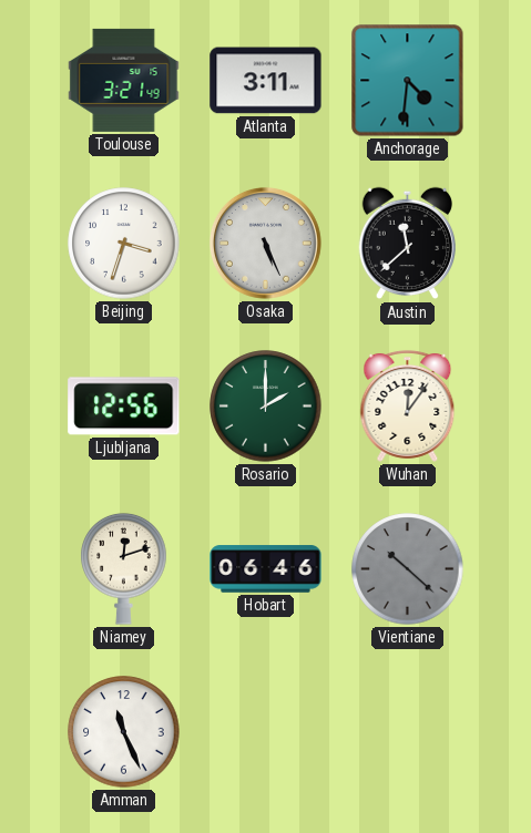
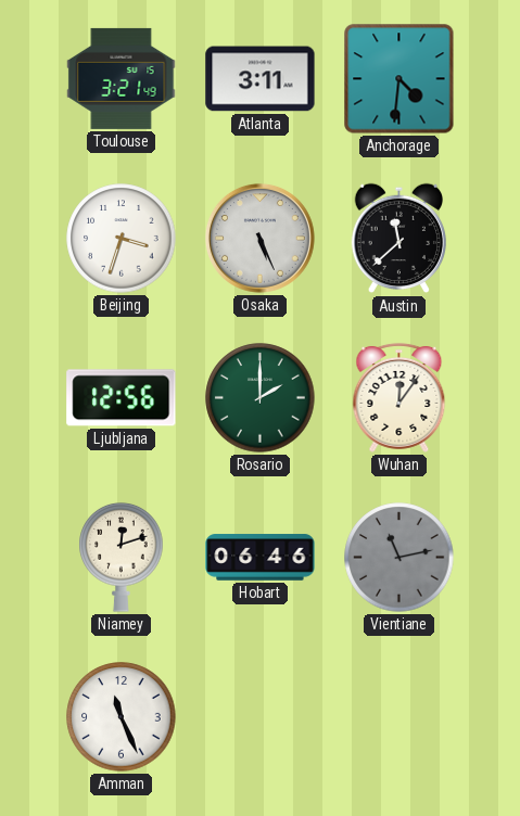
Vientiane: 10:22 -> 11:13
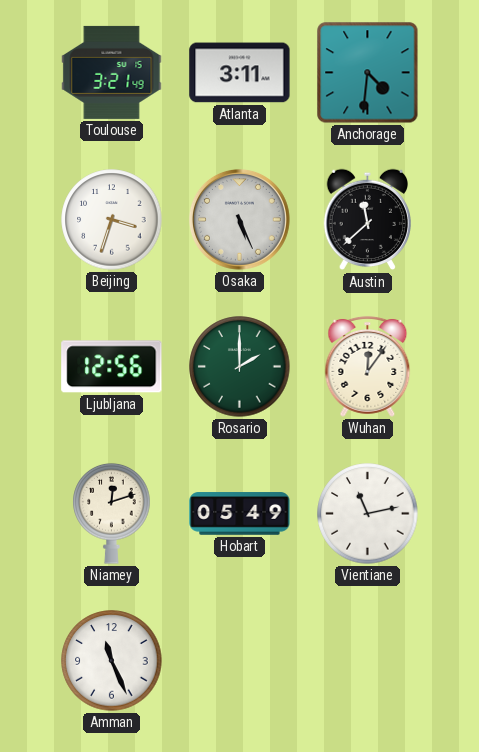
Hobart: 06:46 -> 05:49
Vientiane dial: grey -> white
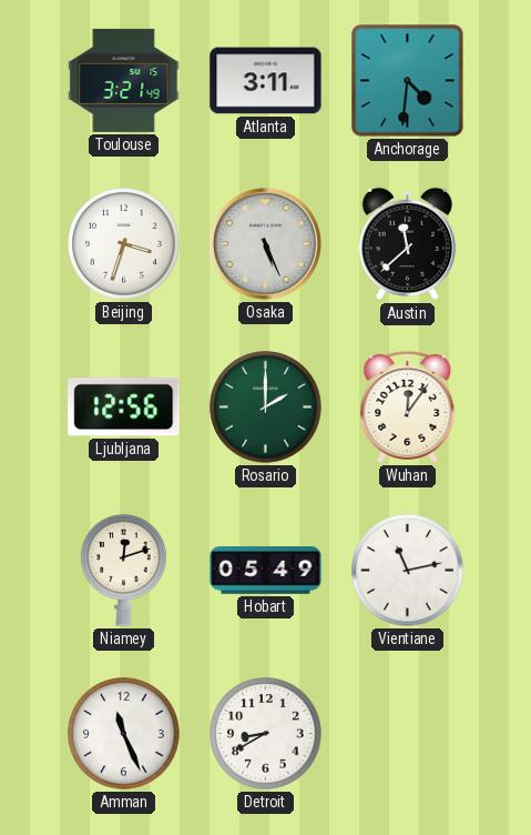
Detroit: none -> 8:40
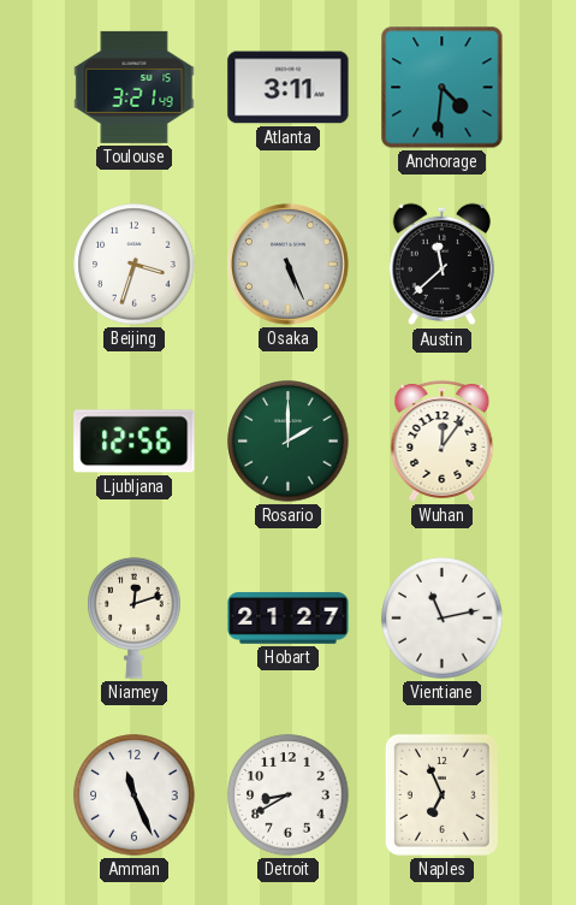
Hobart: 05:49 -> 21:27
Naples: none -> 6:56
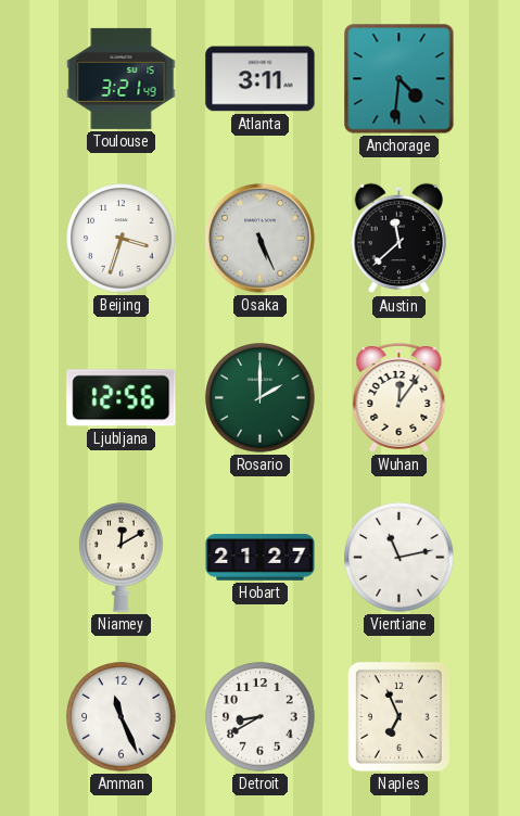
Niamey: 12:12 -> 12:10
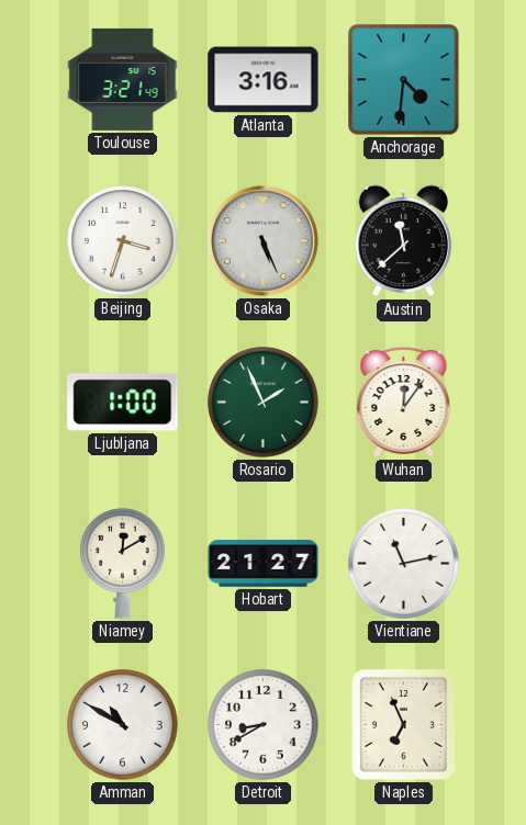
Atlanta: 3:11 -> 3:16
Ljubljana: 12:56 -> 1:00
Rosario: 2:00 -> 1:56
Amman: 11:26 -> 10:50
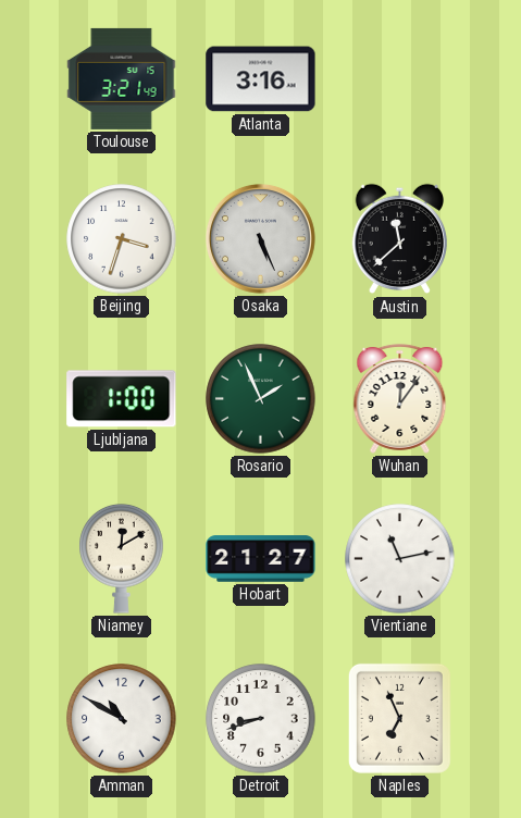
Anchorage: 4:31 -> none
Detroit: 8:40 -> 8:42
